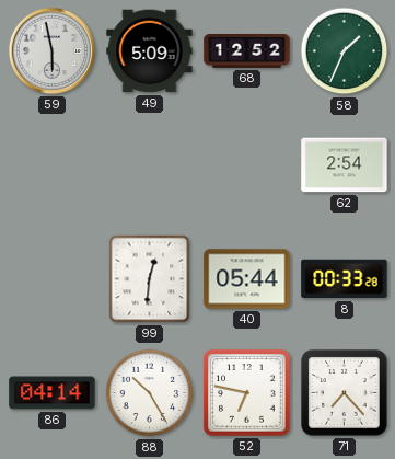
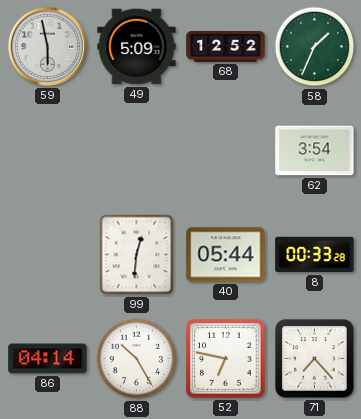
62: 2:54 -> 3:54
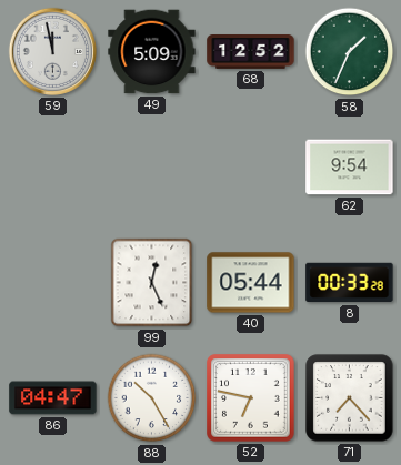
59: 5:58 -> 11:58
62: 3:54 -> 9:54
99: 12:31 -> 12:26
86: 04:14 -> 04:47
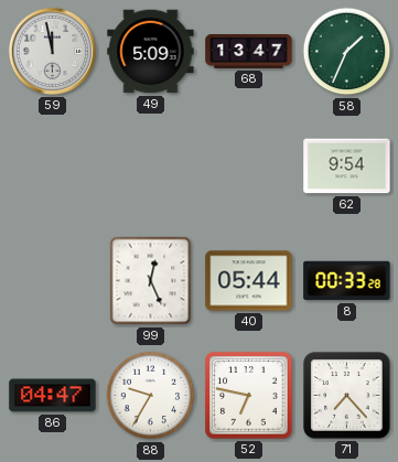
68: 12:52 -> 13:47
88: 10:25 -> 9:35
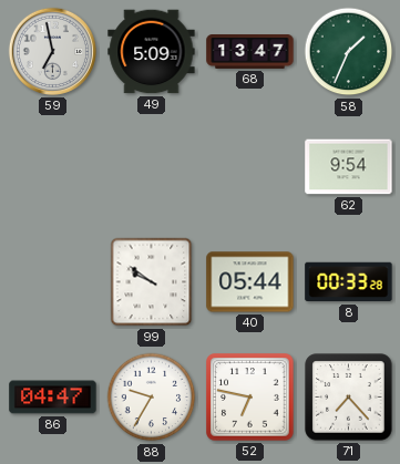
59: 11:58 -> 6:58
99: 12:26 -> 9:51
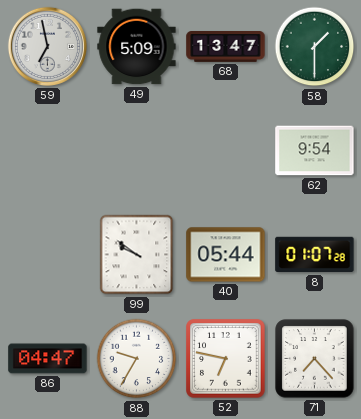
58: 1:34 -> 1:30
8: 00:33 -> 01:07
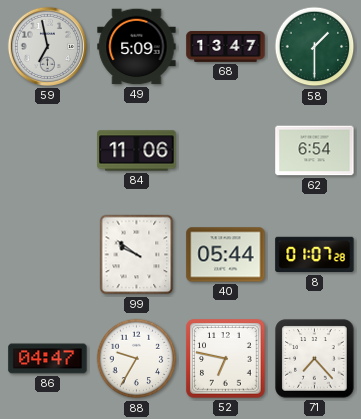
84: none -> 11:06
62: 9:54 -> 6:54
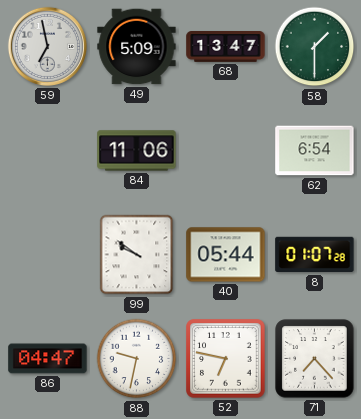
88: 9:35 -> 9:32
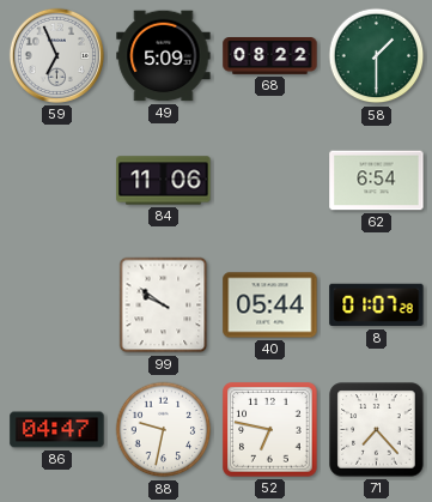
59: 6:58 -> 6:56
68: 13:47 -> 08:22
